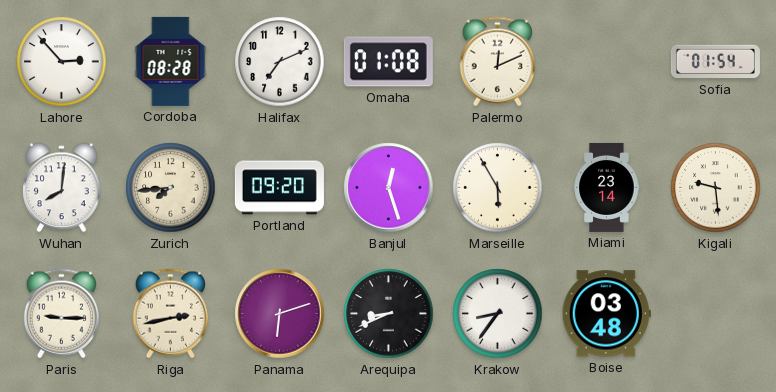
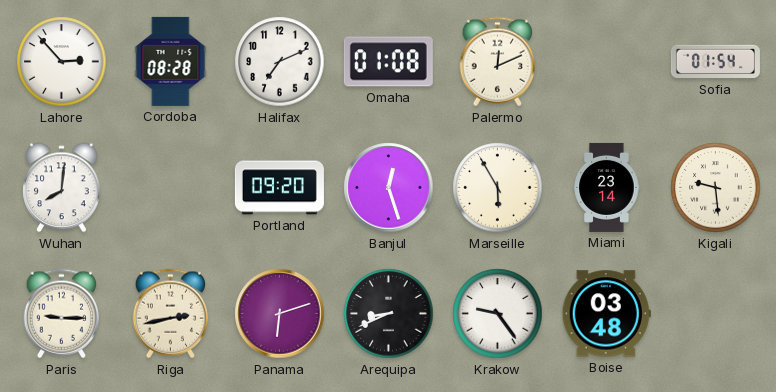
Zurich: 7:44 -> none
Krakow: 8:36 -> 9:24
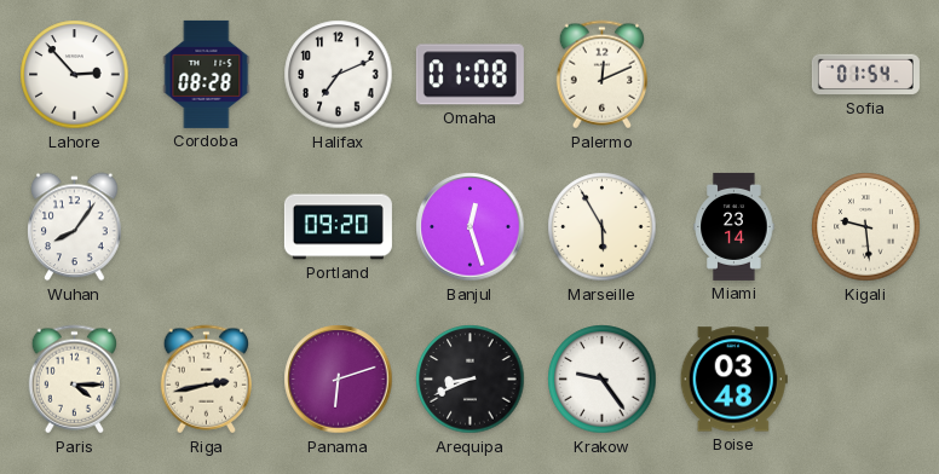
Wuhan: 8:01 -> 8:06
Paris: 9:15 -> 4:15
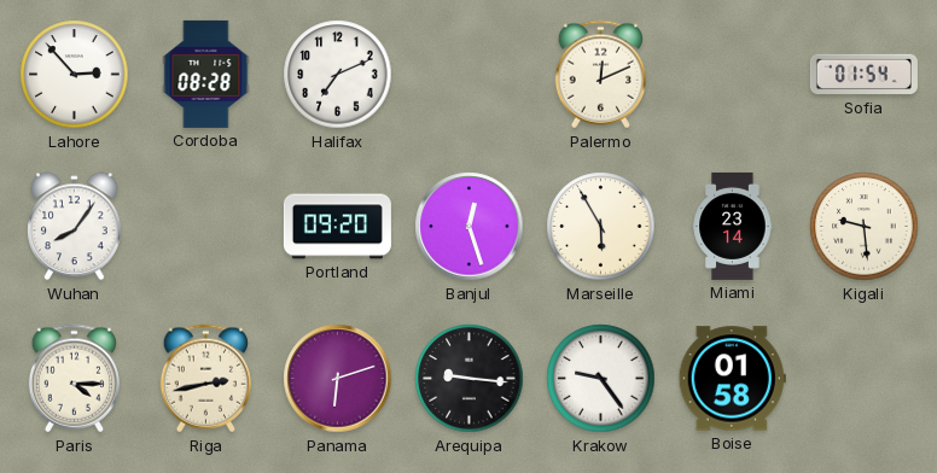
Omaha: 01:08 -> none
Arequipa: 8:41 -> 9:16
Boise: 03:48 -> 01:58
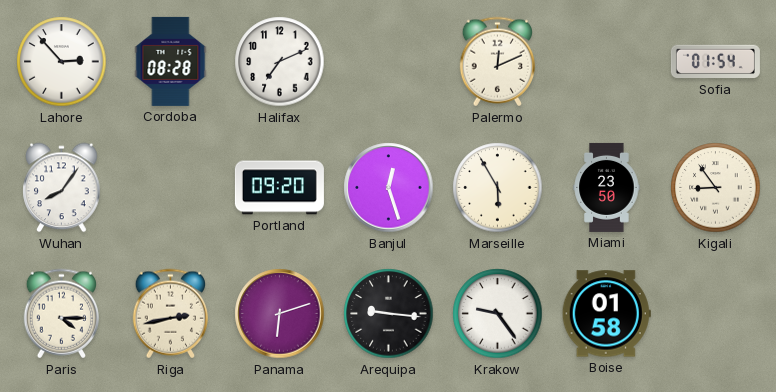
Miami: 23:14 -> 23:50
Kigali: 9:29 -> 8:54
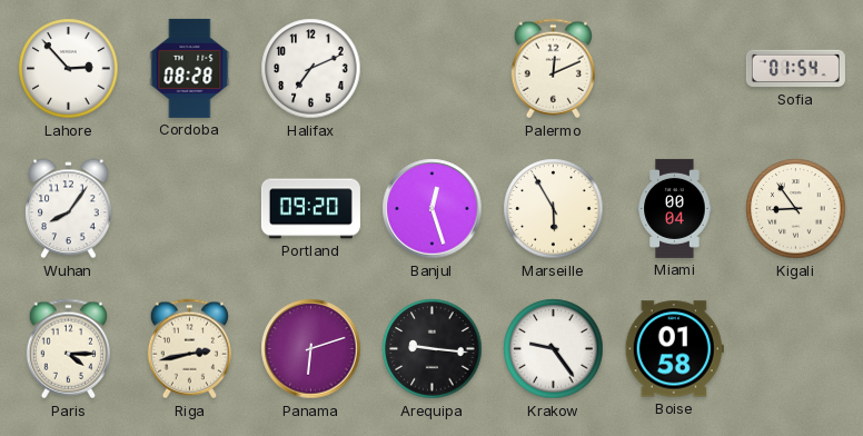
Miami: 23:50 -> 00:04
